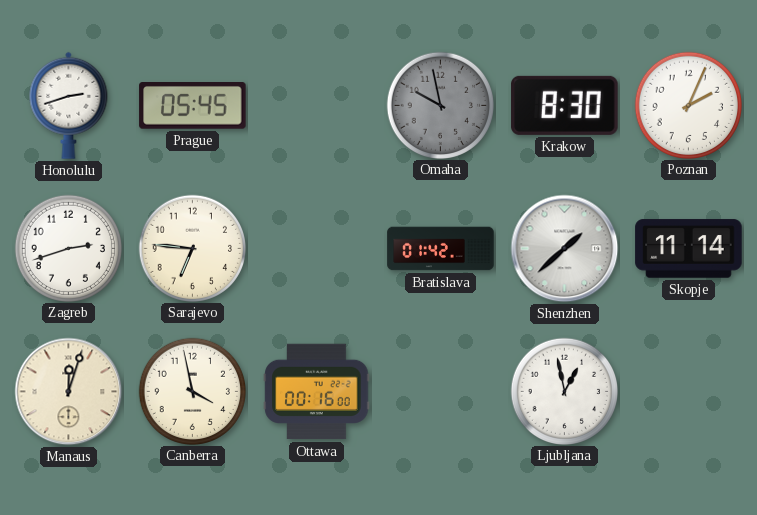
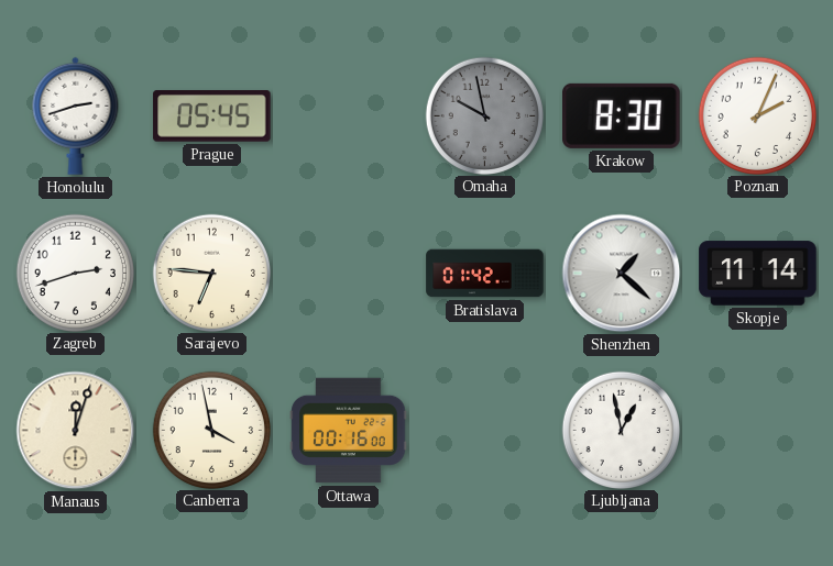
Shenzhen: 1:38 -> 1:22
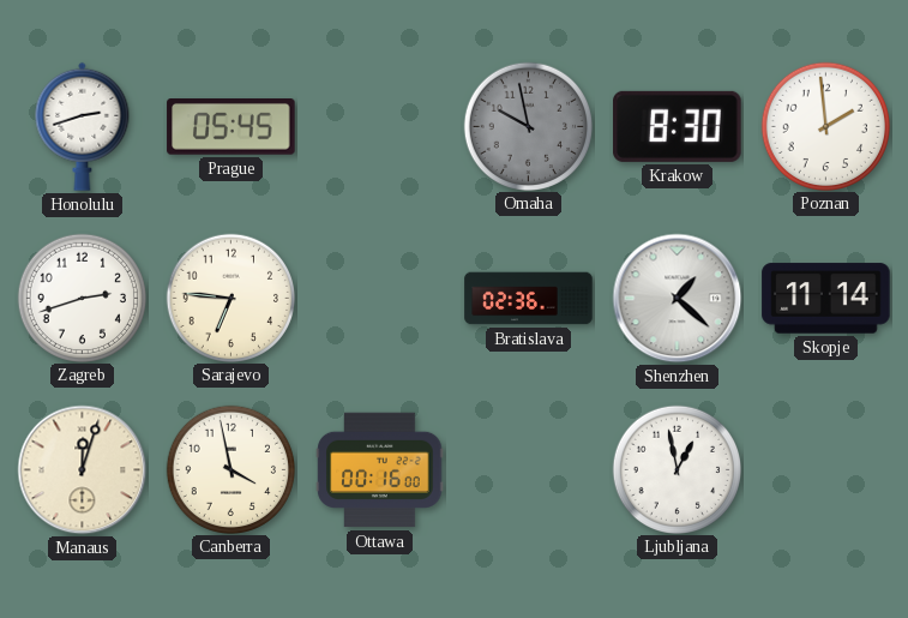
Poznan: 2:04 -> 1:59
Bratislava: 01:42 -> 02:36
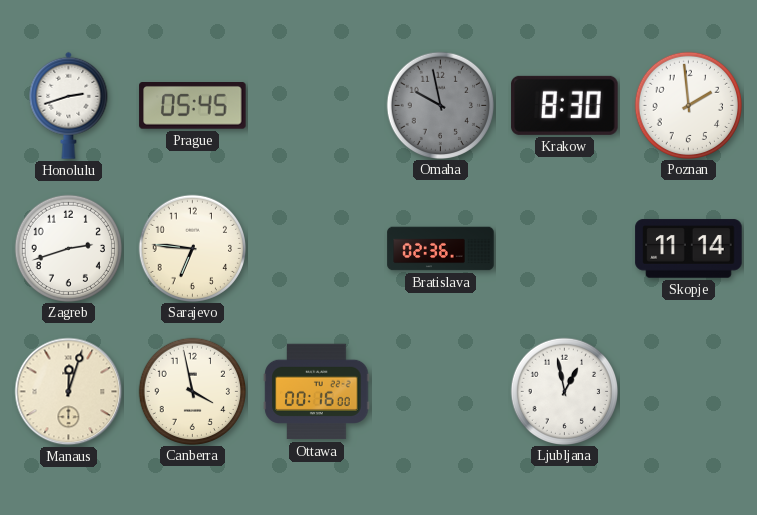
Shenzhen: 1:22 -> none
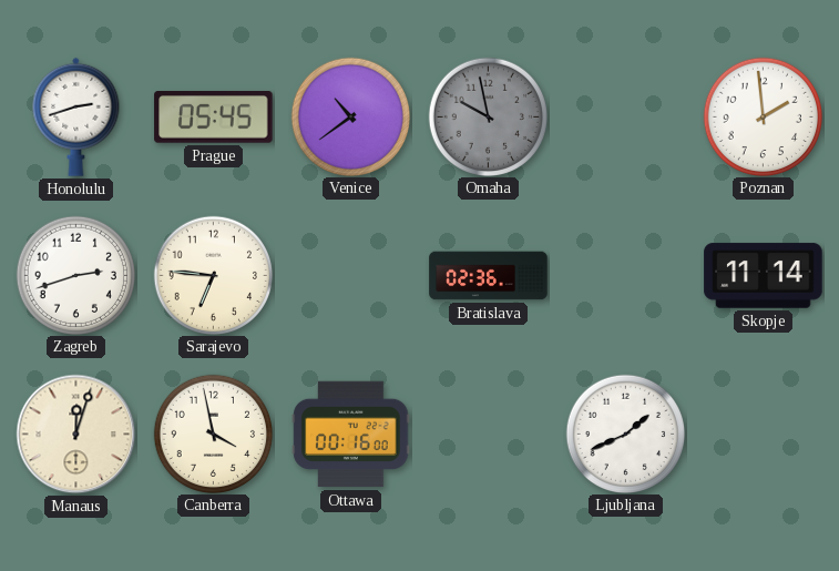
Venice: none -> 10:39
Krakow: 8:30 -> none
Ljubljana: 12:58 -> 1:41
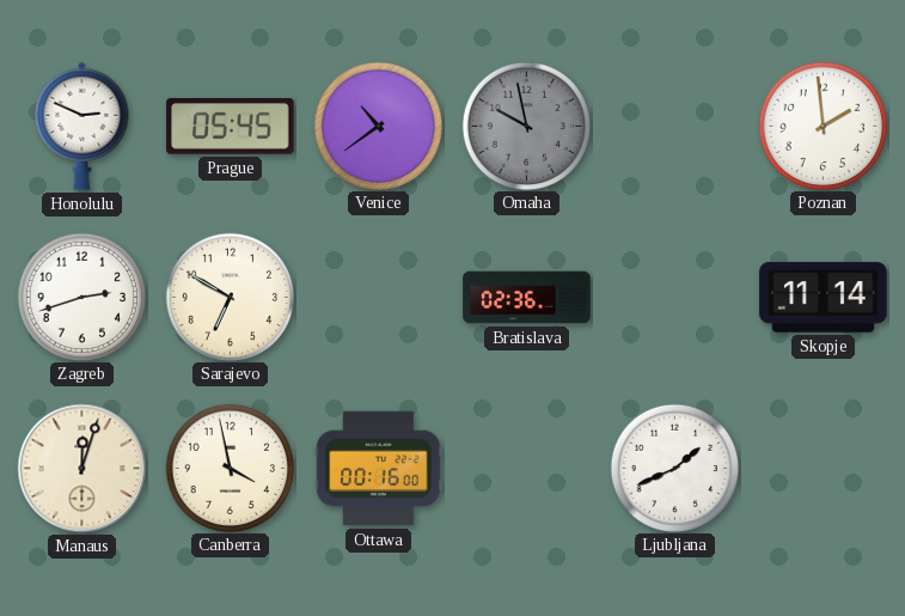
Honolulu: 2:42 -> 2:49
Sarajevo: 6:46 -> 6:50
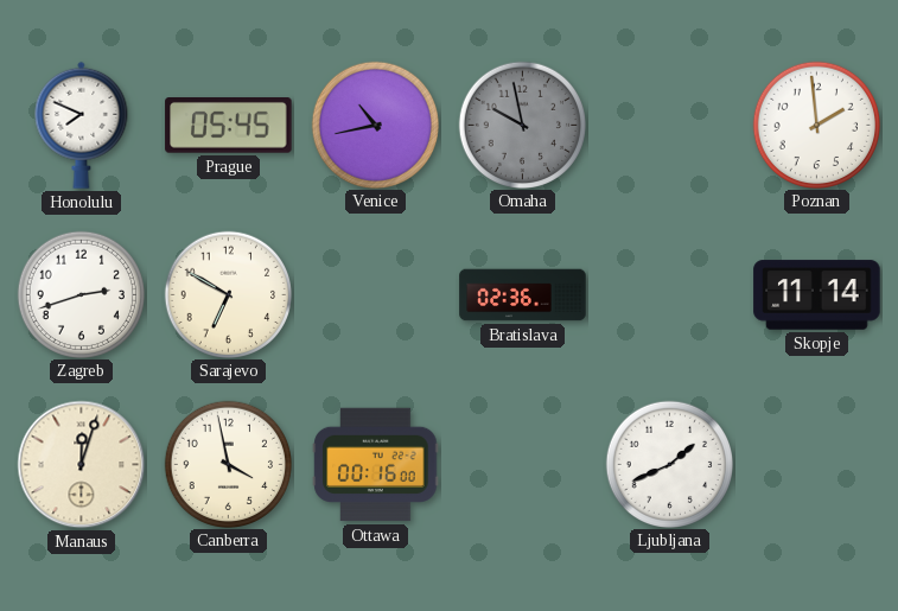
Honolulu: 2:49 -> 7:49
Venice: 10:39 -> 10:43
